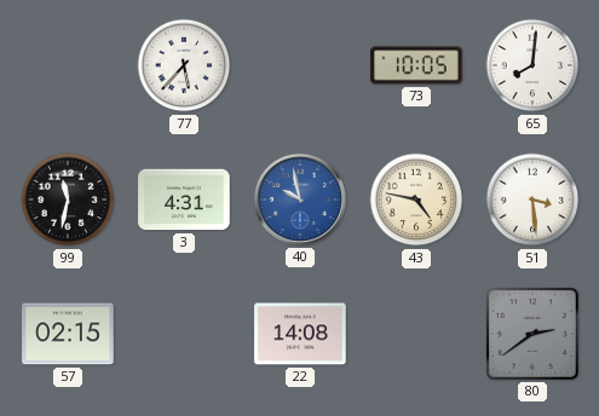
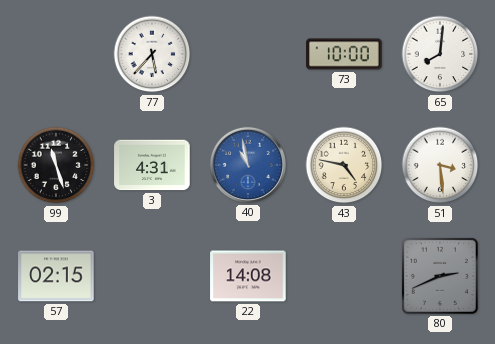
73: 10:05 -> 10:00
99: 11:32 -> 11:27
40: 9:58 -> 10:58
80: 2:39 -> 2:41
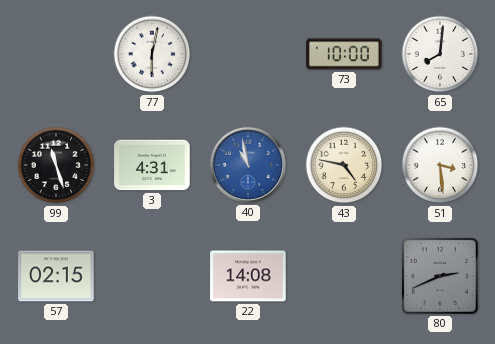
77: 5:37 -> 6:02
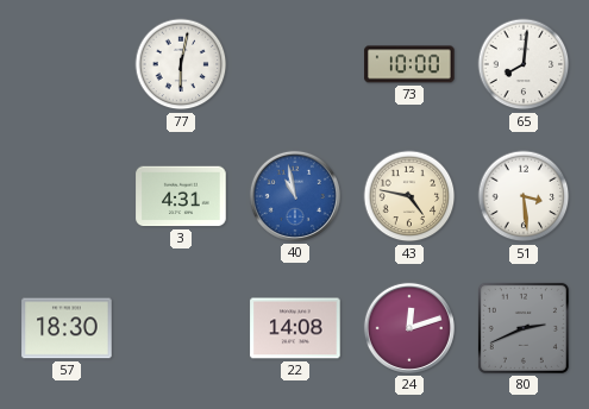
99: 11:27 -> none
57: 02:15 -> 18:30
24: none -> 12:12
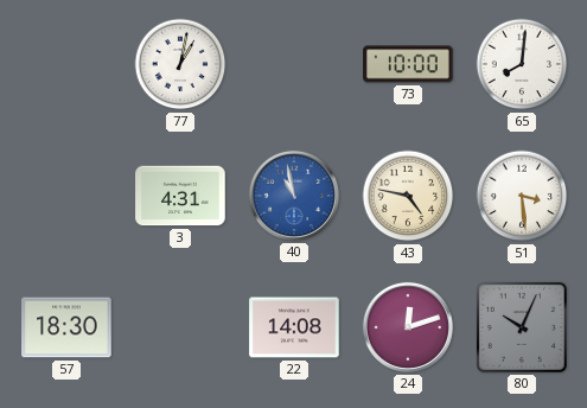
77: 6:02 -> 1:02
80: 2:41 -> 10:04
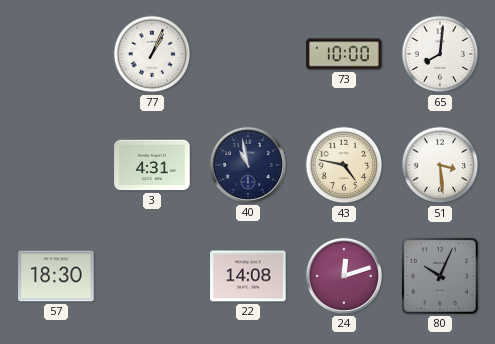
77: 1:02 -> 1:04
40 dial: blue -> navy
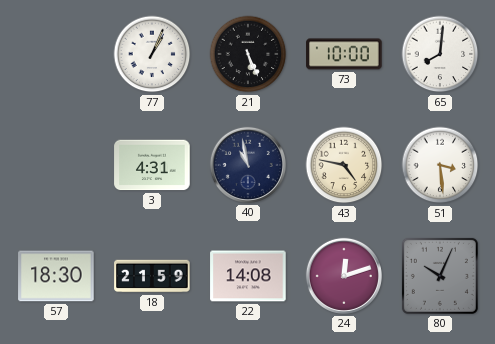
21: none -> 5:26
18: none -> 21:59
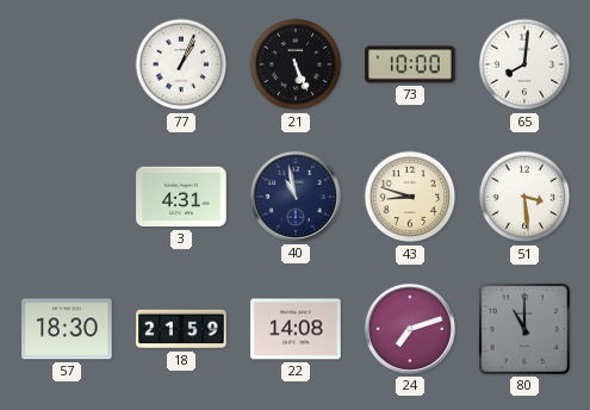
43: 4:47 -> 8:48
24: 12:12 -> 7:12
80: 10:04 -> 11:00
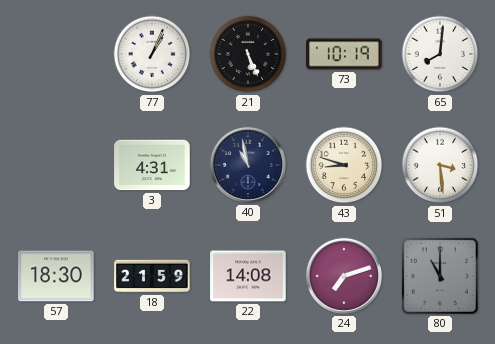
73: 10:00 -> 10:19
